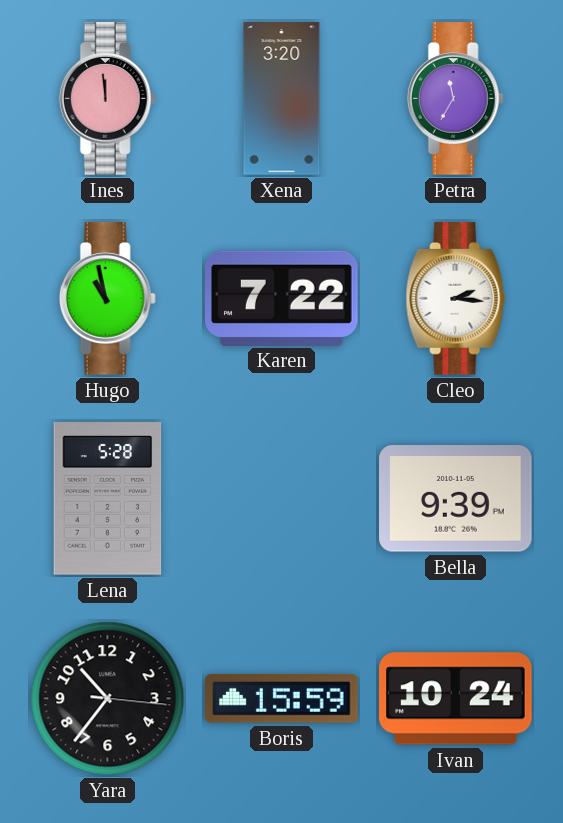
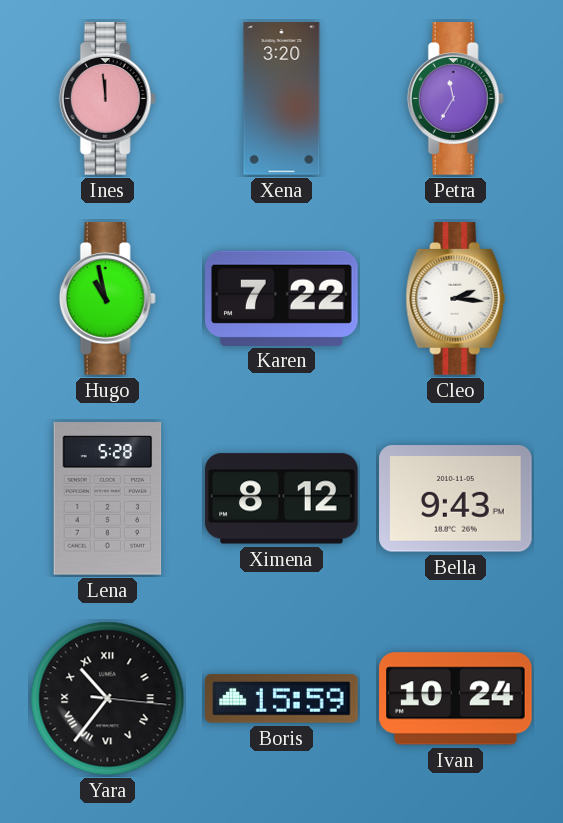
Ximena: none -> 8:12
Bella: 9:39 -> 9:43
Yara numerals: Arabic -> Roman
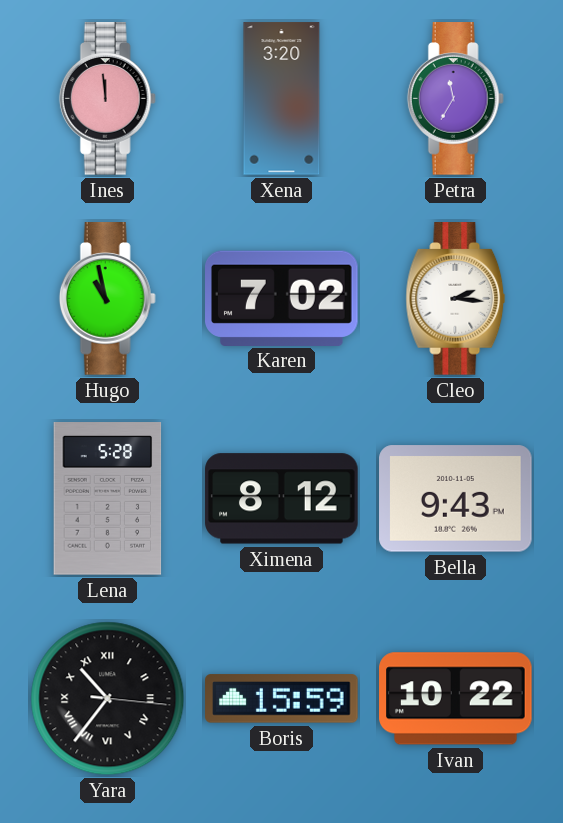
Karen: 7:22 -> 7:02
Ivan: 10:24 -> 10:22
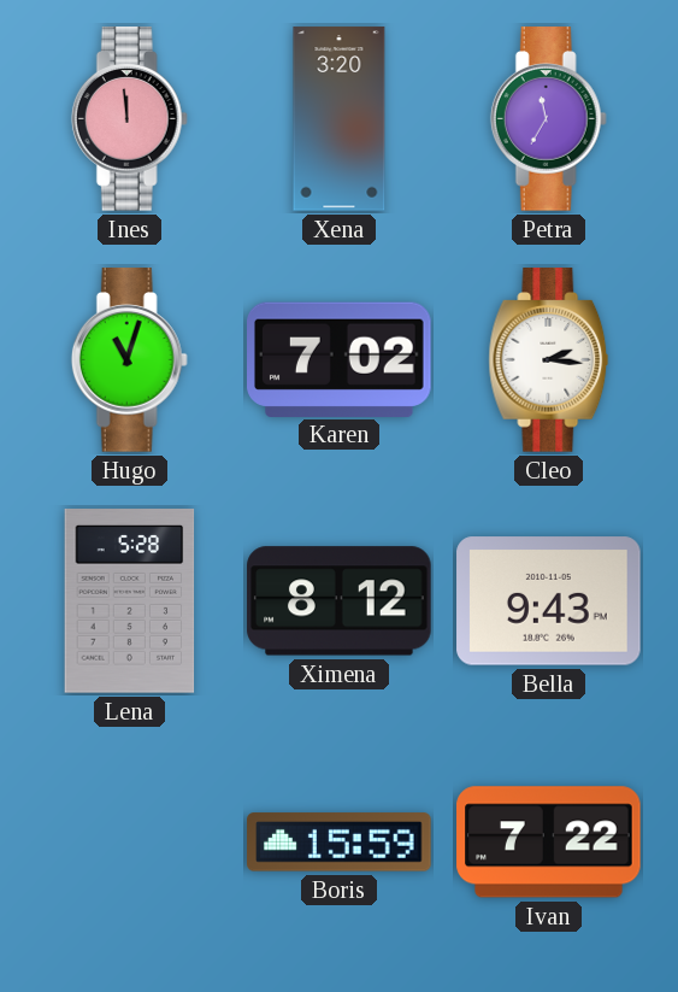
Hugo: 10:58 -> 11:03
Yara: 10:36 -> none
Ivan: 10:22 -> 7:22
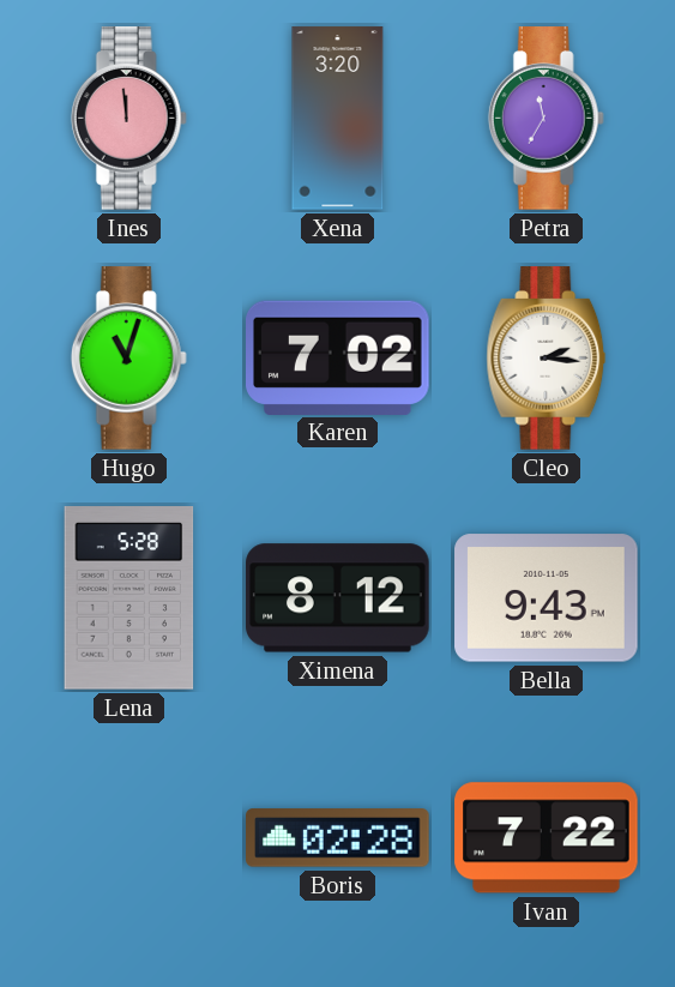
Boris: 15:59 -> 02:28
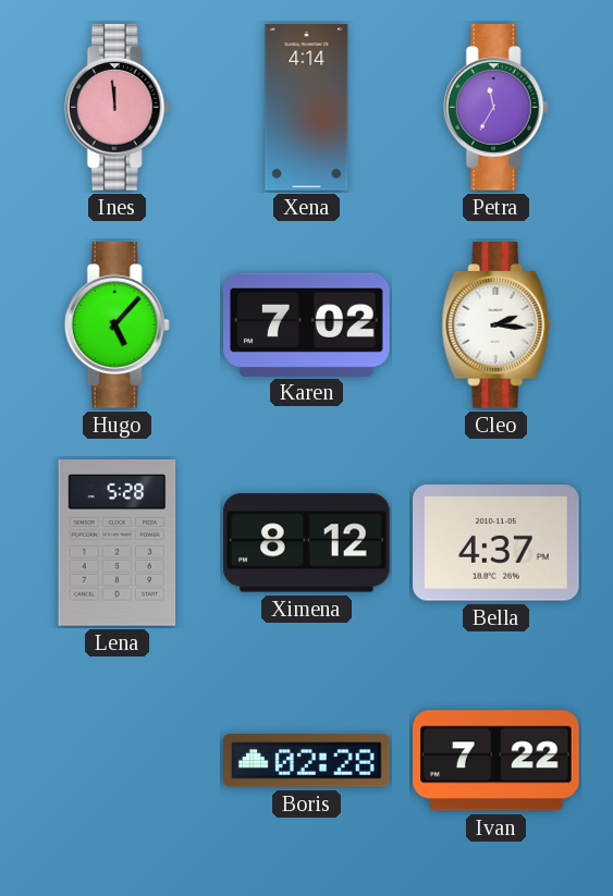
Xena: 3:20 -> 4:14
Hugo: 11:03 -> 5:07
Bella: 9:43 -> 4:37
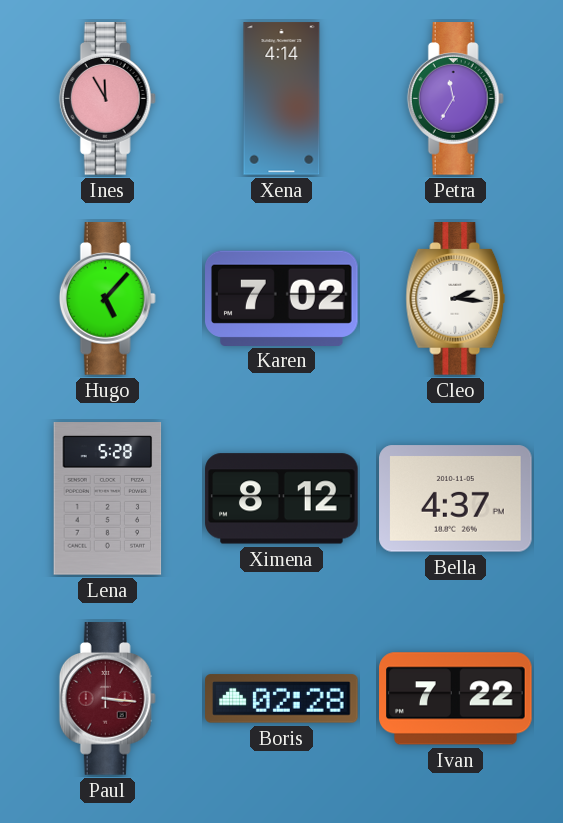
Ines: 11:59 -> 11:55
Paul: none -> 3:16
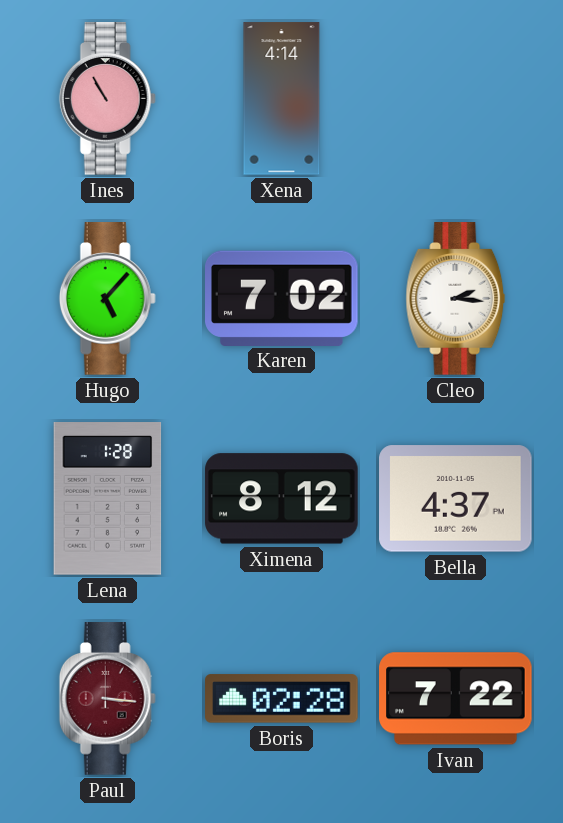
Ines: 11:55 -> 10:55
Petra: 11:35 -> none
Lena: 5:28 -> 1:28
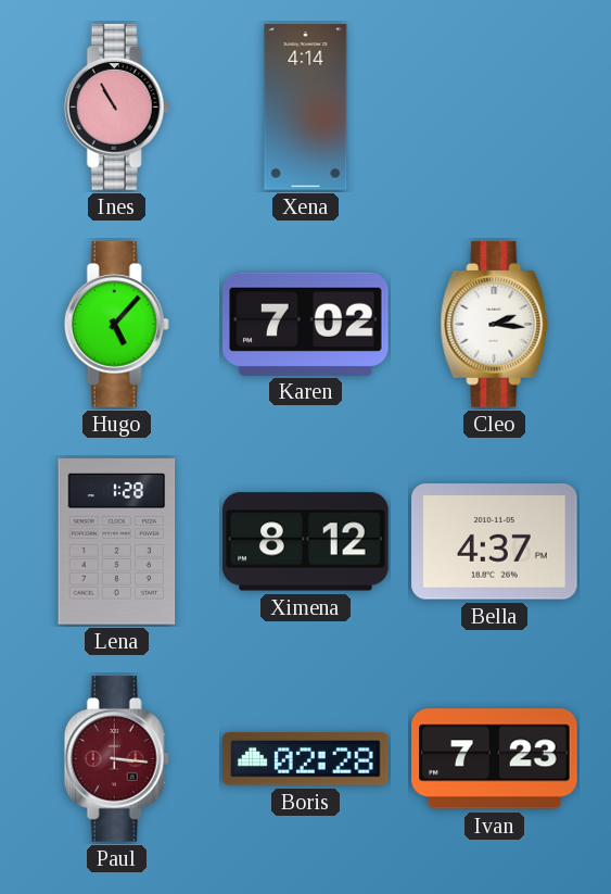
Ivan: 7:22 -> 7:23
